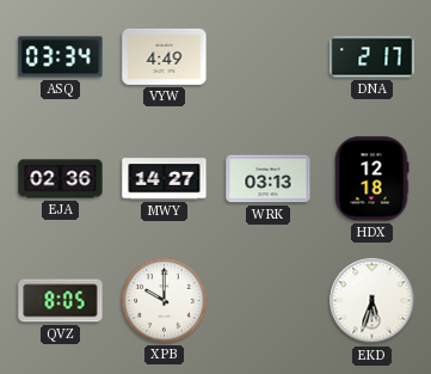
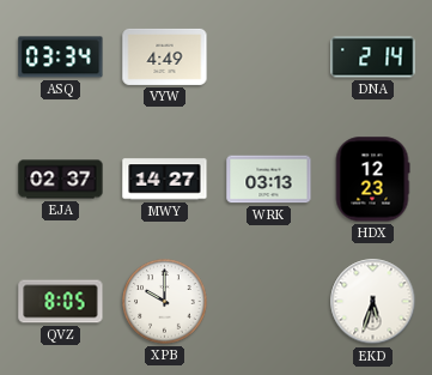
DNA: 2:17 -> 2:14
EJA: 02:36 -> 02:37
HDX: 12:18 -> 12:23
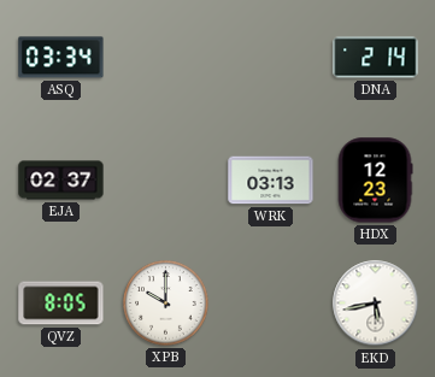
VYW: 4:49 -> none
MWY: 14:27 -> none
EKD: 5:33 -> 5:43
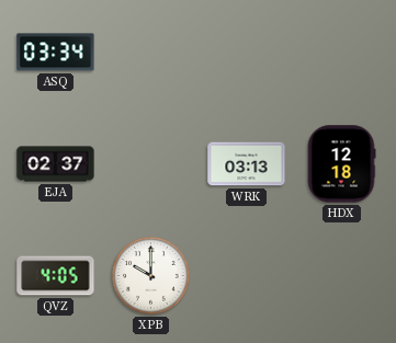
DNA: 2:14 -> none
HDX: 12:23 -> 12:18
QVZ: 8:05 -> 4:05
EKD: 5:43 -> none
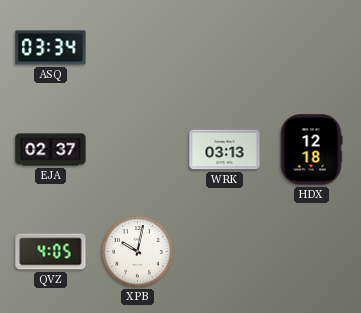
XPB: 10:00 -> 10:02
